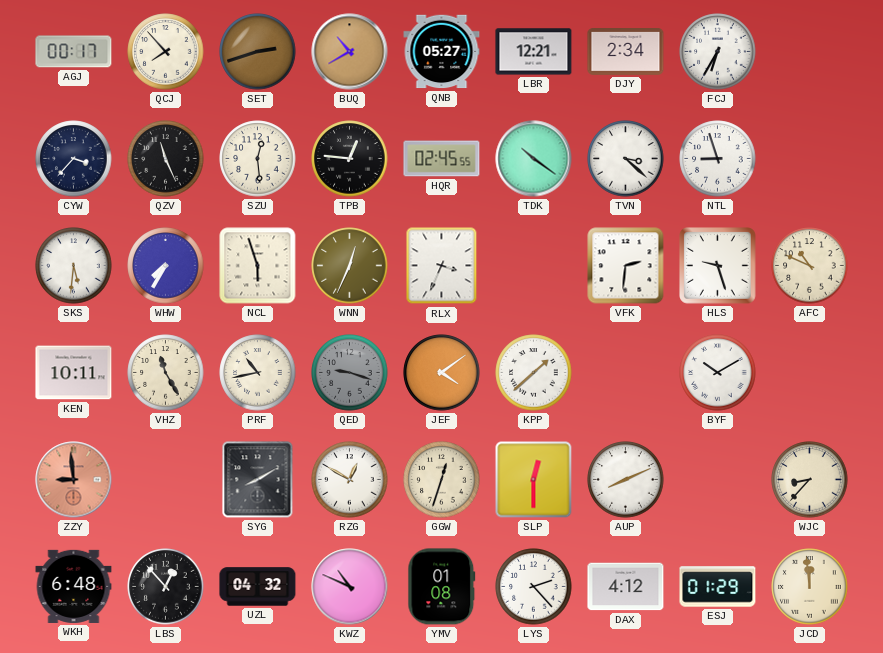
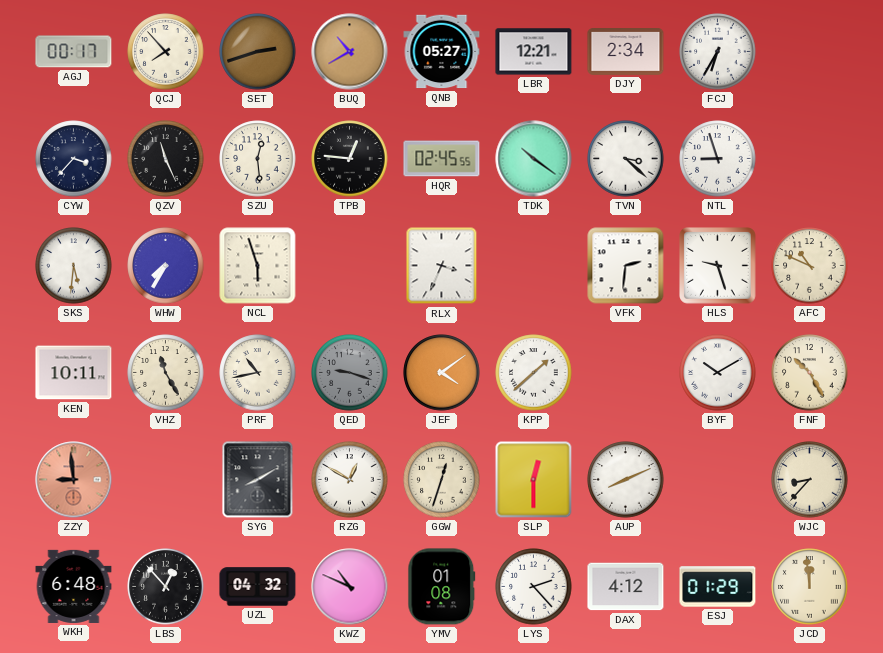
WNN: 12:34 -> none
FNF: none -> 10:25
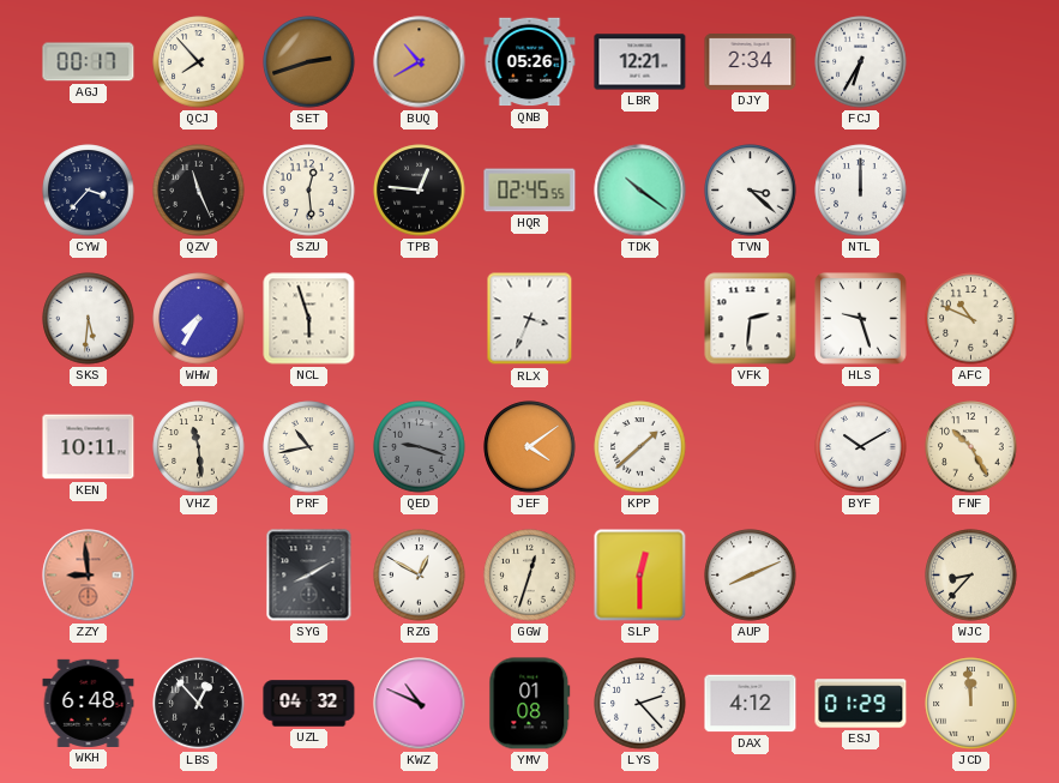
QNB: 05:27 -> 05:26
NTL: 8:57 -> 12:00
VHZ: 11:25 -> 11:29
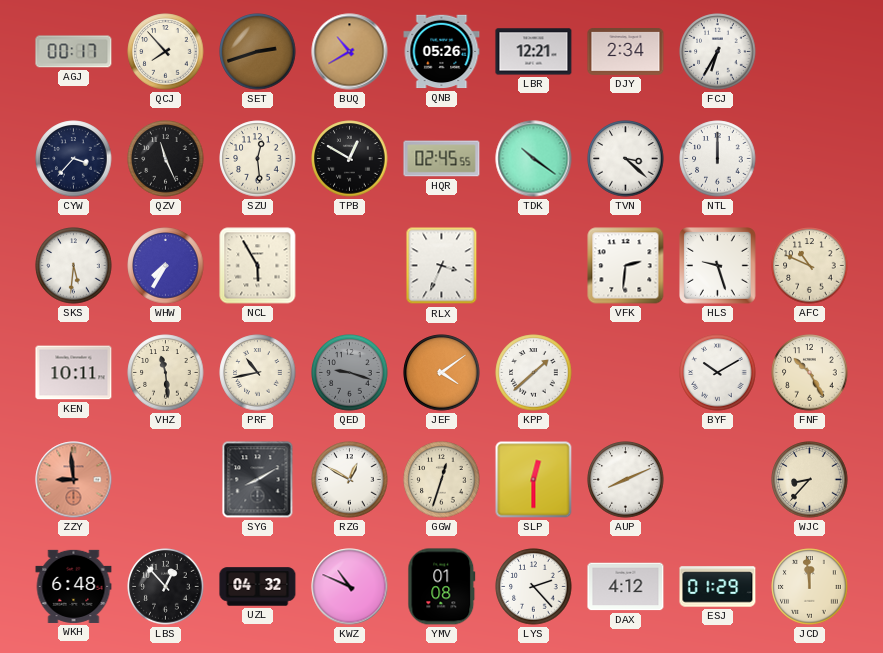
TPB: 12:46 -> 12:50
NCL: 5:57 -> 5:55
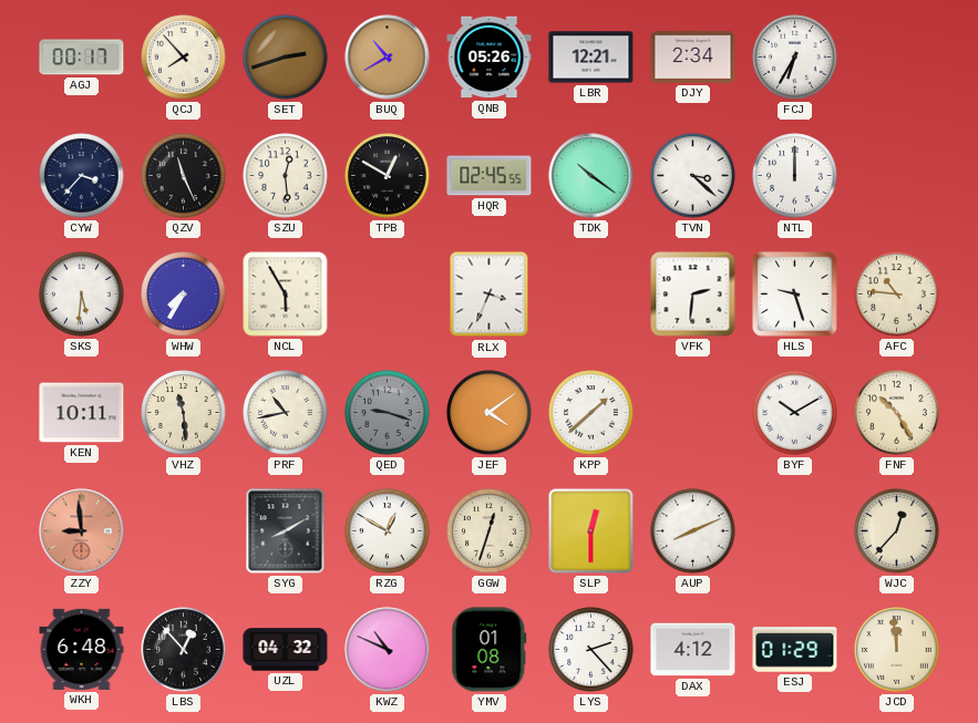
AFC: 10:49 -> 10:46
WJC: 8:37 -> 12:37
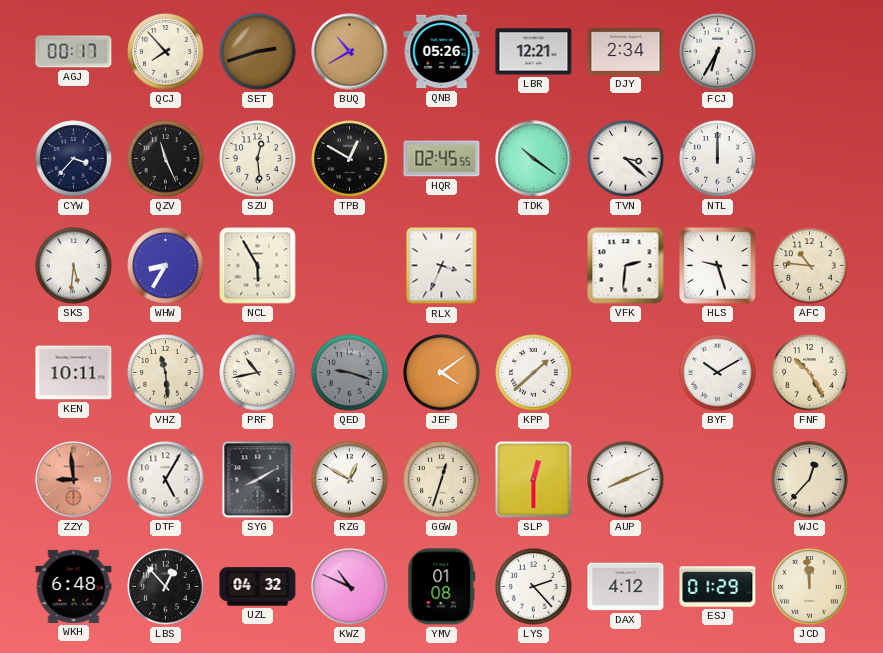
WHW: 7:35 -> 8:35
DTF: none -> 5:05
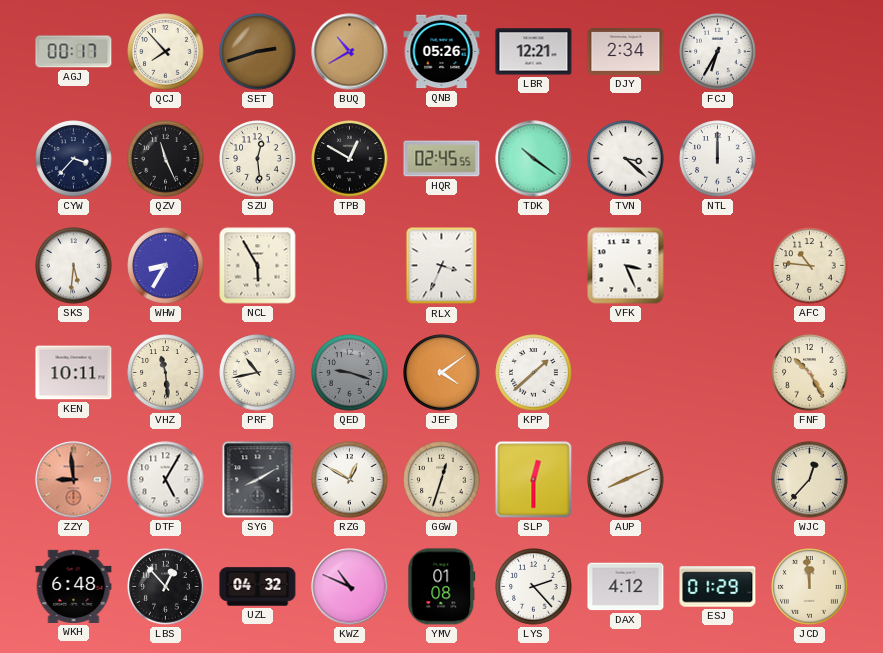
VFK: 2:31 -> 3:26
HLS: 9:27 -> none
BYF: 10:10 -> none
